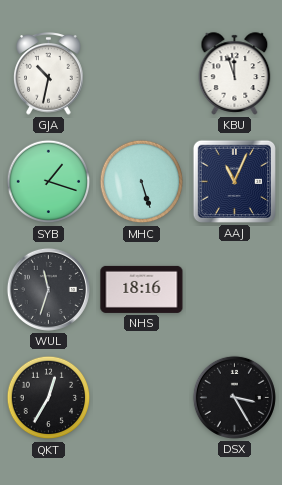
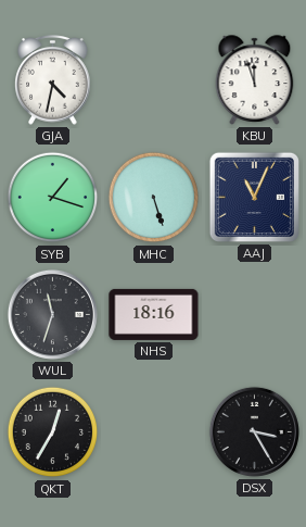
GJA: 10:32 -> 4:32
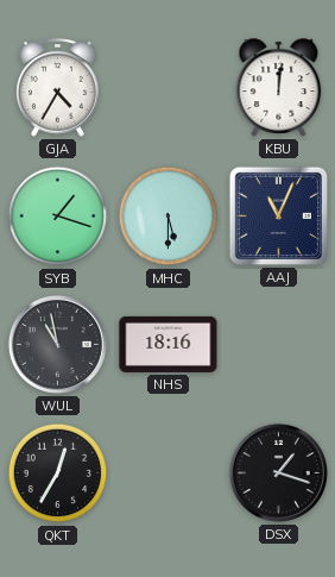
GJA: 4:32 -> 4:35
KBU: 11:57 -> 12:01
MHC: 5:27 -> 5:30
WUL: 11:33 -> 10:58
DSX: 3:25 -> 1:18
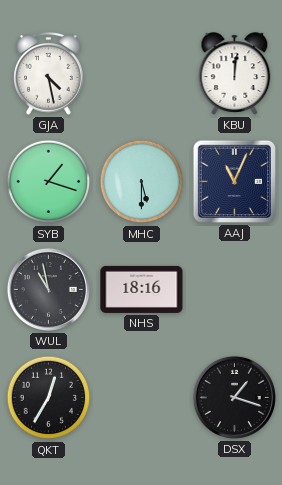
GJA: 4:35 -> 4:28
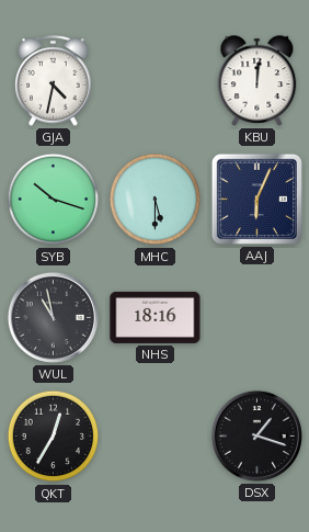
GJA: 4:28 -> 4:32
SYB: 1:18 -> 10:18
AAJ: 11:04 -> 6:04
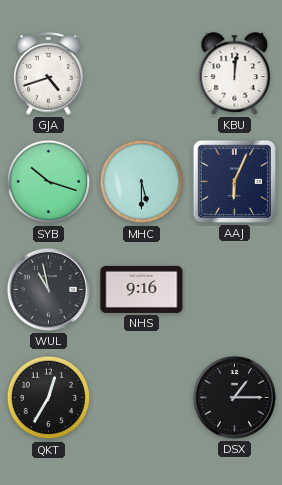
GJA: 4:32 -> 4:42
NHS: 18:16 -> 9:16
DSX: 1:18 -> 1:15
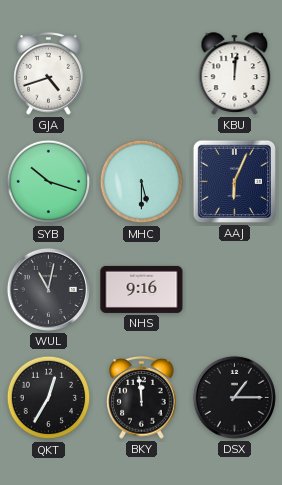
WUL: 10:58 -> 11:02
BKY: none -> 11:59
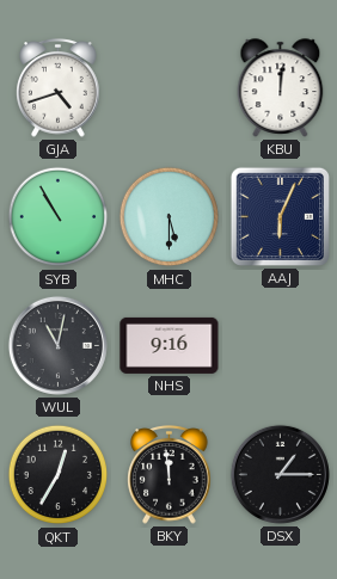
SYB: 10:18 -> 10:55
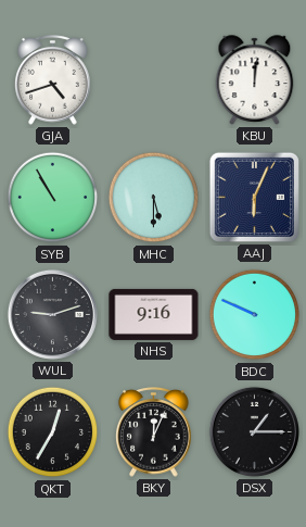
WUL: 11:02 -> 9:12
BDC: none -> 9:49
BKY: 11:59 -> 12:04
